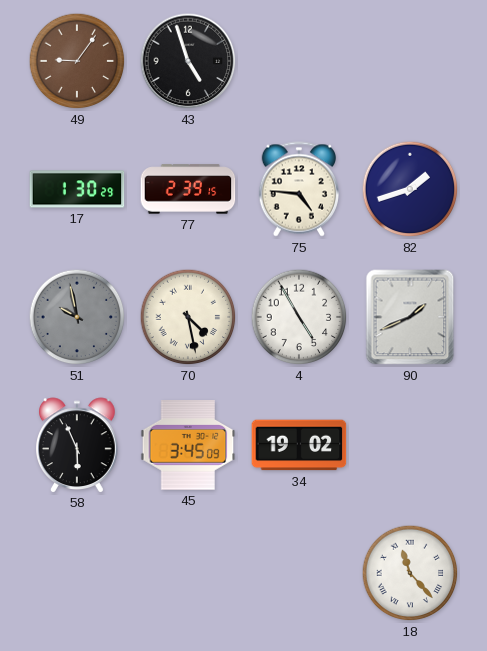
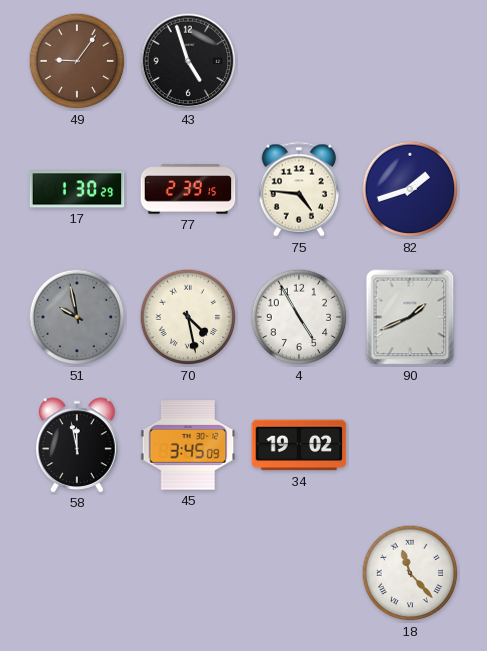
58: 5:56 -> 11:58
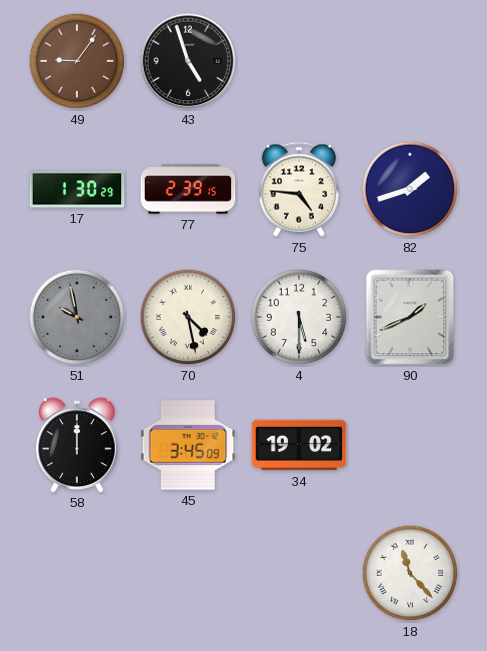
4: 4:55 -> 5:30
58: 11:58 -> 12:00
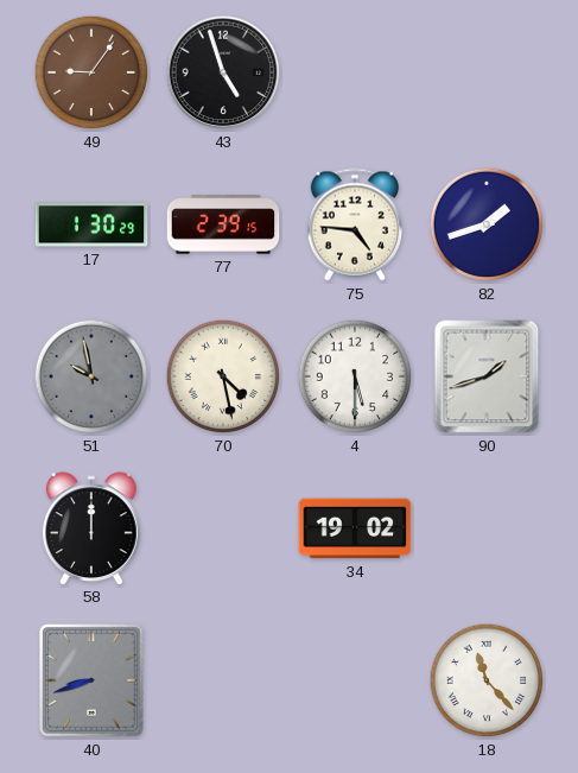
90: 1:41 -> 1:42
45: 3:45 -> none
40: none -> 8:42
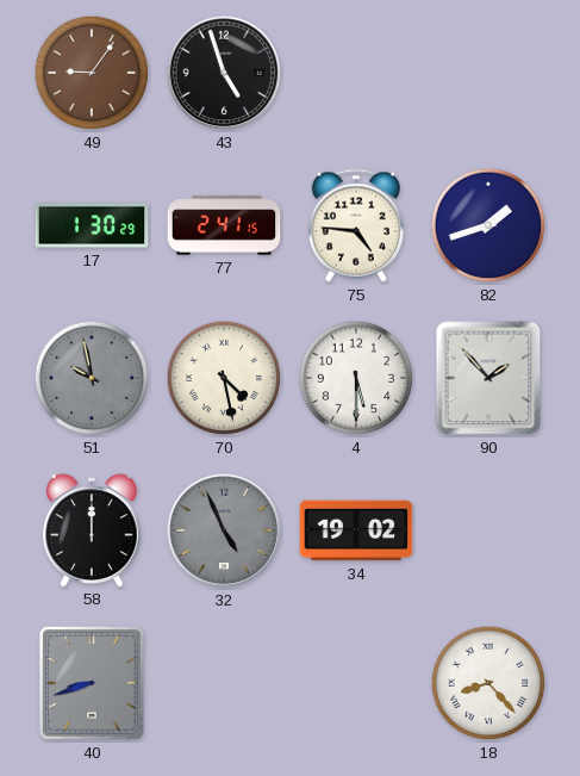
77: 2:39 -> 2:41
90: 1:42 -> 1:53
32: none -> 4:56
18: 11:23 -> 8:23
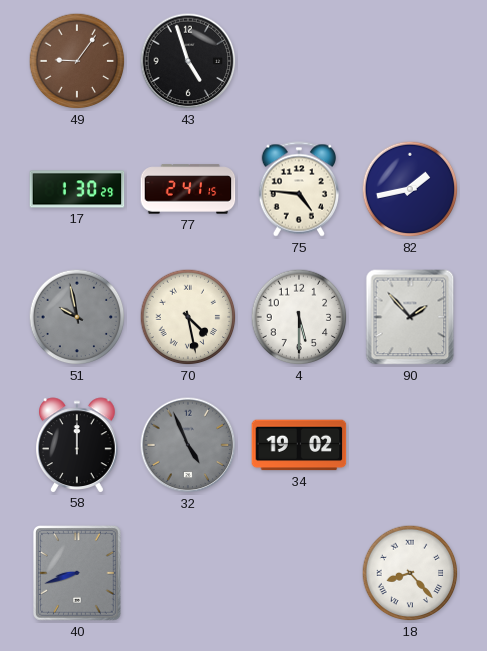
82: 1:42 -> 1:43
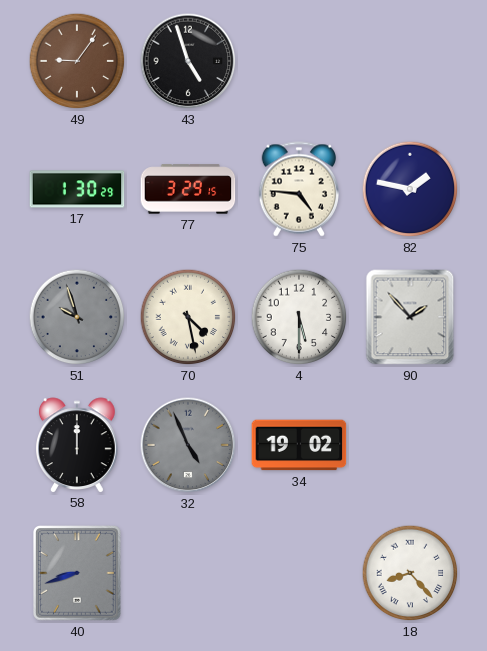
77: 2:41 -> 3:29
82: 1:43 -> 1:47
51: 9:58 -> 9:57
